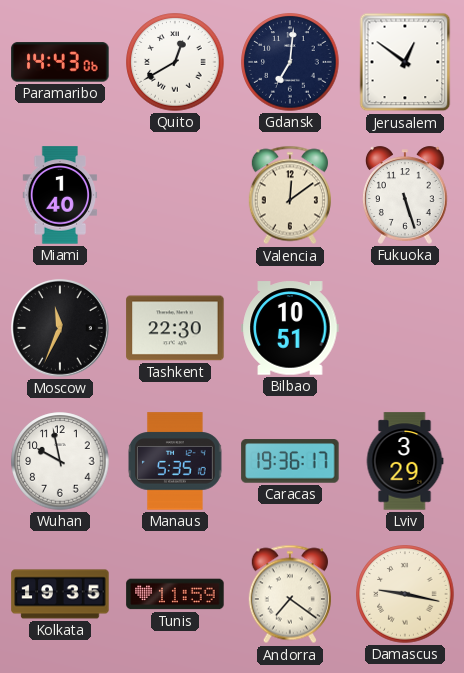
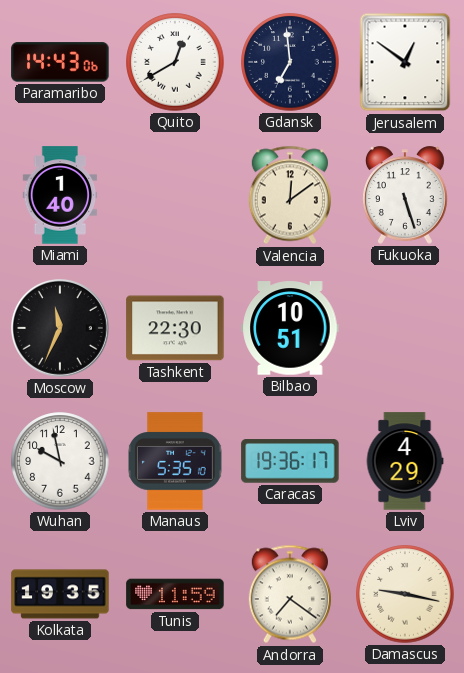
Gdansk: 7:01 -> 6:59
Lviv: 3:29 -> 4:29
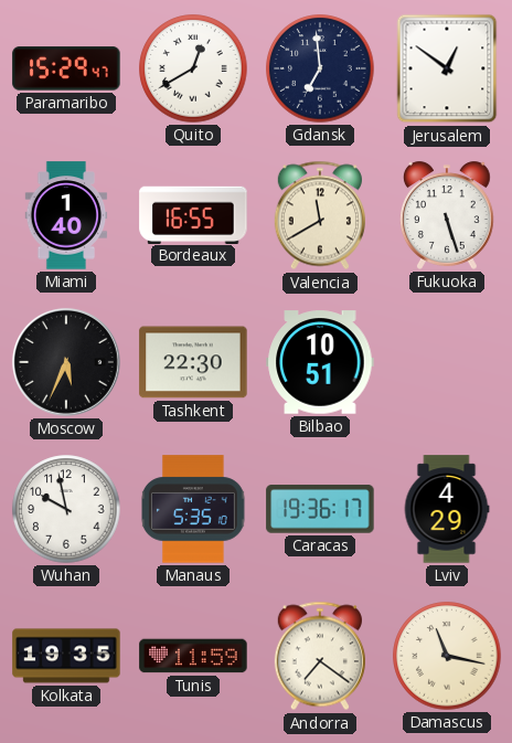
Paramaribo: 14:43 -> 15:29
Bordeaux: none -> 16:55
Valencia: 12:09 -> 11:40
Moscow: 11:34 -> 5:34
Damascus: 9:17 -> 11:17
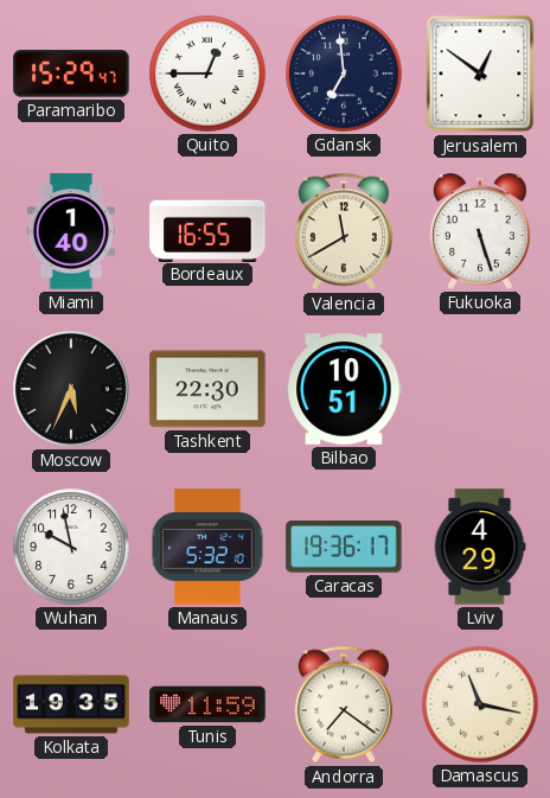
Quito: 12:40 -> 12:45
Manaus: 5:35 -> 5:32
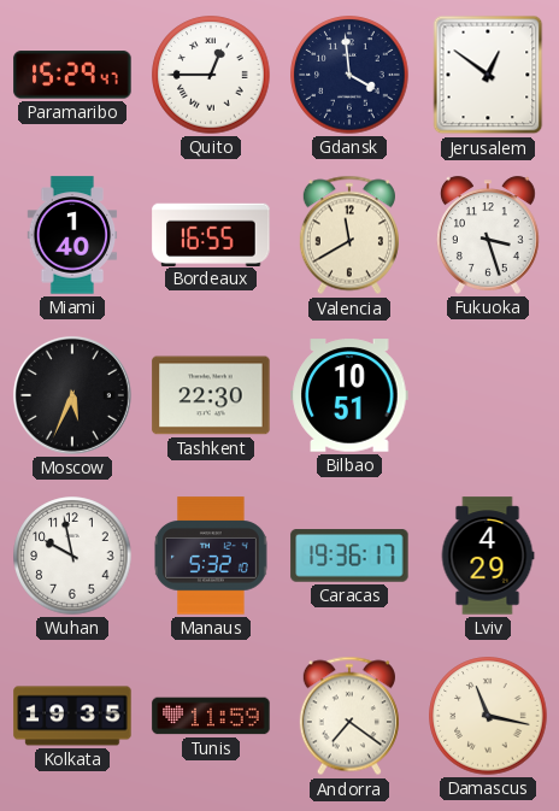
Gdansk: 6:59 -> 3:59
Fukuoka: 5:27 -> 3:27
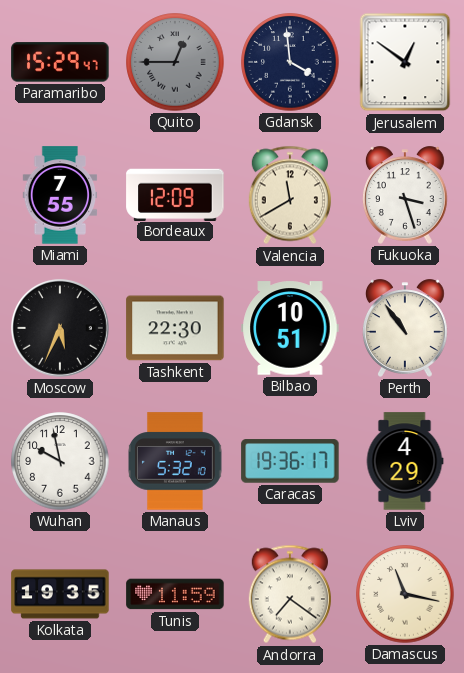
Quito dial: white -> grey
Miami: 1:40 -> 7:55
Bordeaux: 16:55 -> 12:09
Perth: none -> 10:54
